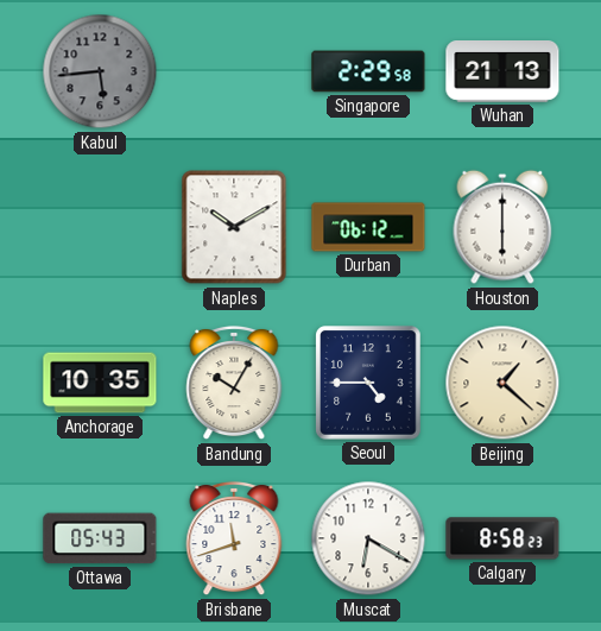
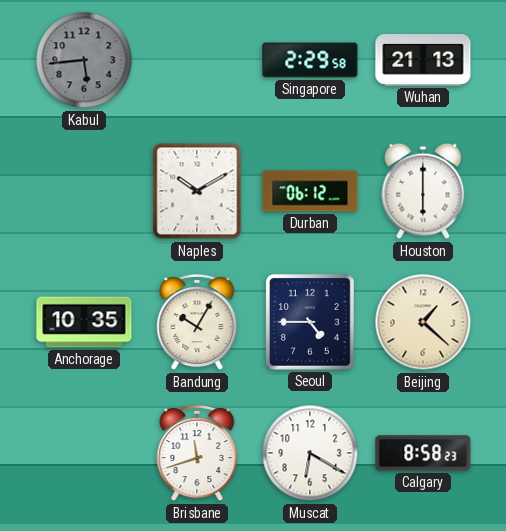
Ottawa: 05:43 -> none
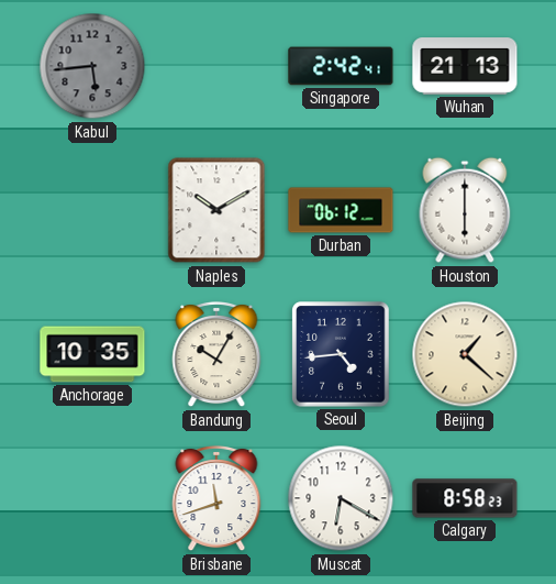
Singapore: 2:29 -> 2:42
Seoul: 4:45 -> 4:44
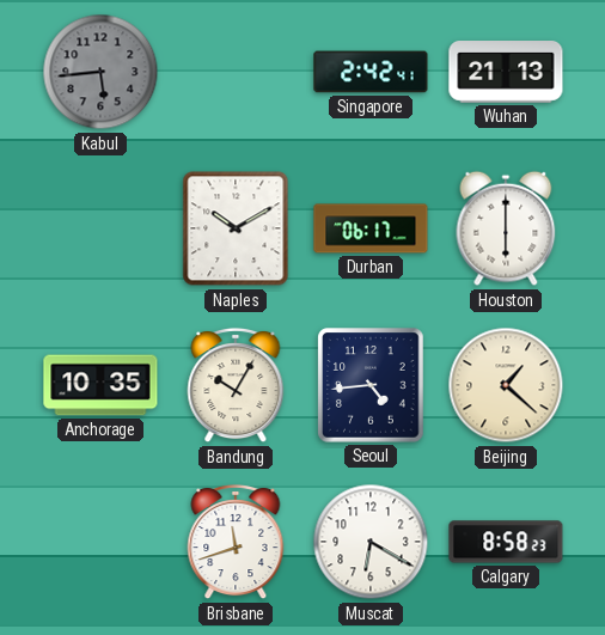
Durban: 06:12 -> 06:17
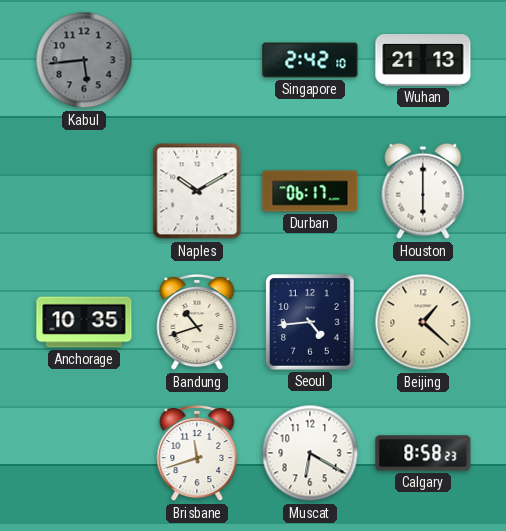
Singapore: 2:42:41 -> 2:42:10
Bandung: 10:05 -> 10:42
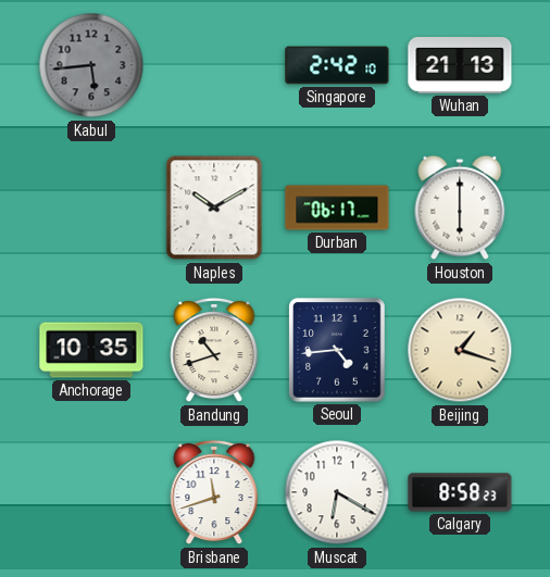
Beijing: 1:22 -> 1:18
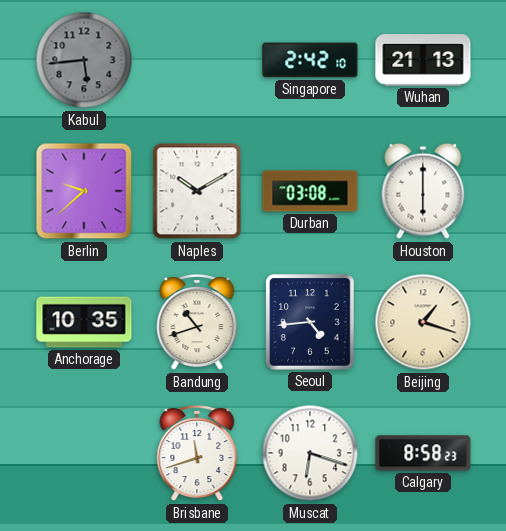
Berlin: none -> 9:38
Durban: 06:17 -> 03:08
Muscat: 6:20 -> 6:18
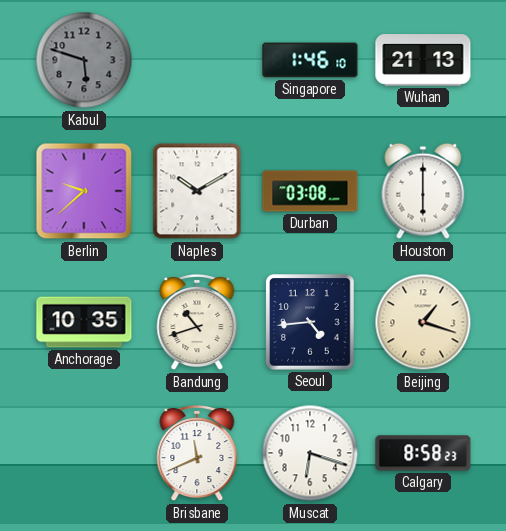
Kabul: 5:44 -> 5:48
Singapore: 2:42 -> 1:46
Brisbane: 11:42 -> 11:41
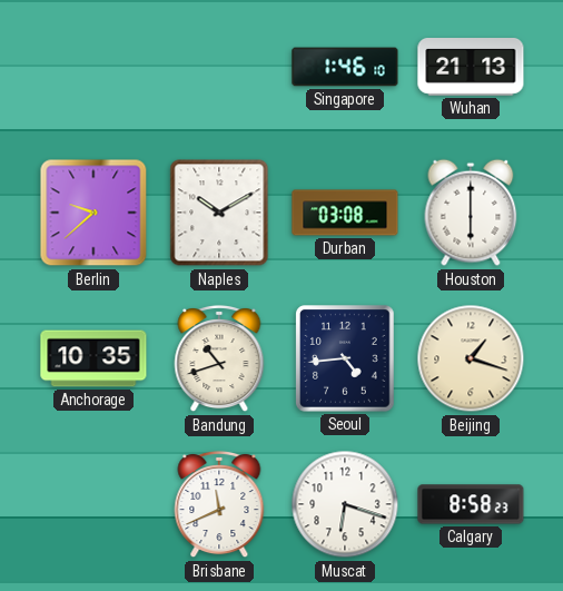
Kabul: 5:48 -> none
